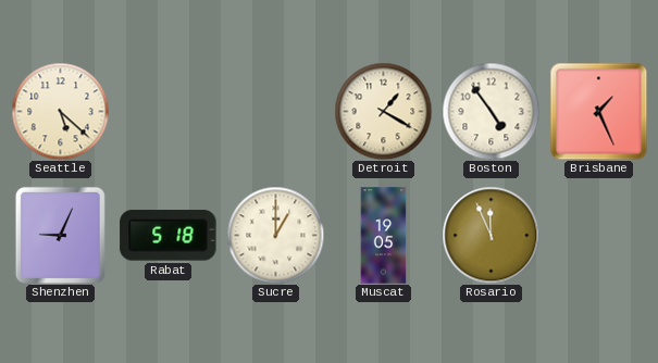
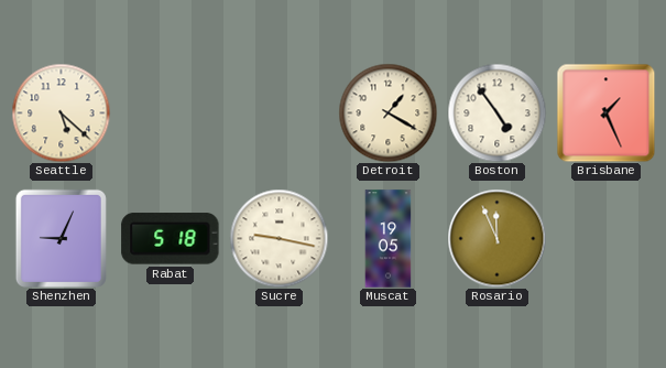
Sucre: 1:00 -> 9:17
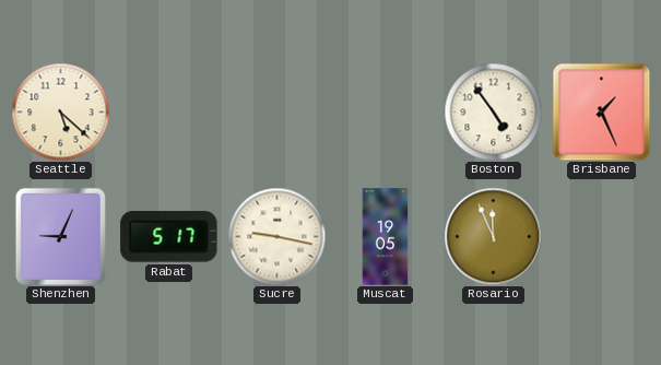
Detroit: 1:20 -> none
Rabat: 5:18 -> 5:17
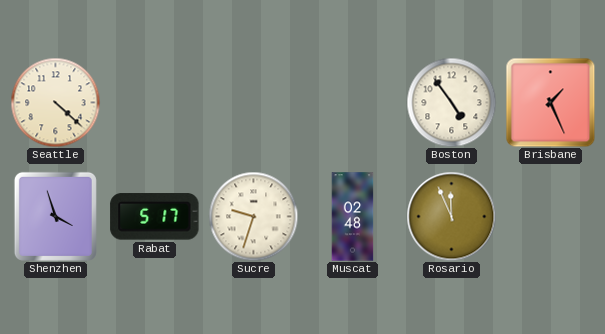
Seattle: 5:22 -> 4:22
Shenzhen: 9:04 -> 3:57
Sucre: 9:17 -> 9:33
Muscat: 19:05 -> 02:48
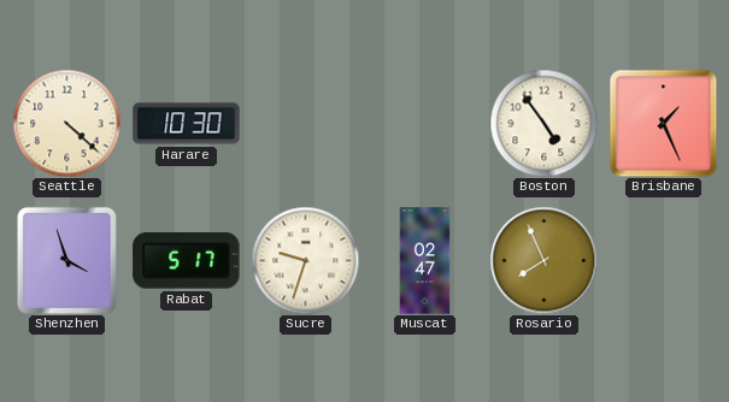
Harare: none -> 10:30
Muscat: 02:48 -> 02:47
Rosario: 11:56 -> 7:56
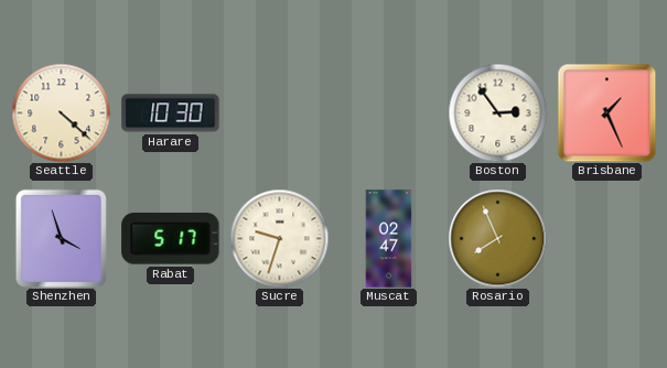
Boston: 4:54 -> 2:54
